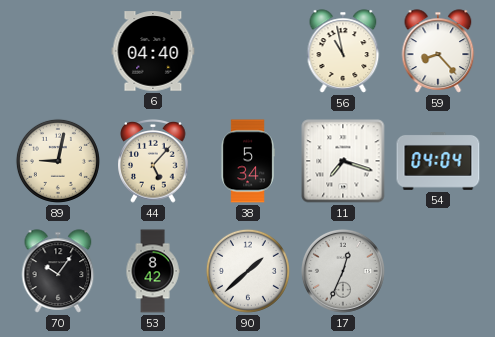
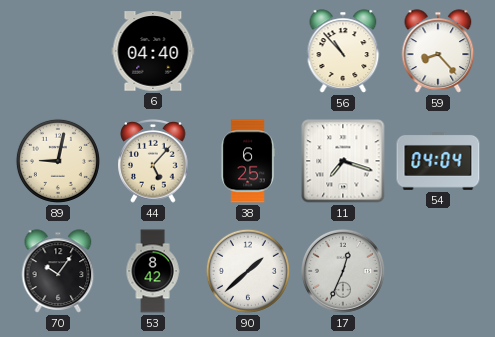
56: 10:58 -> 10:53
38: 5:34 -> 6:25
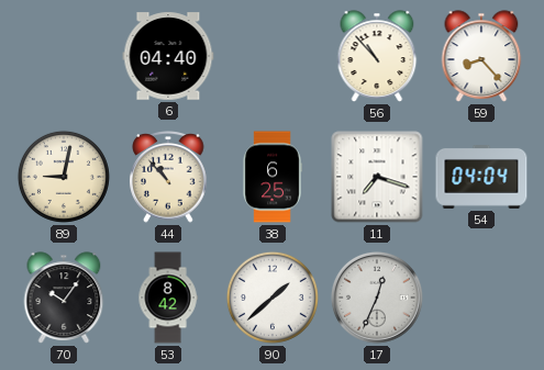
44: 5:07 -> 10:53
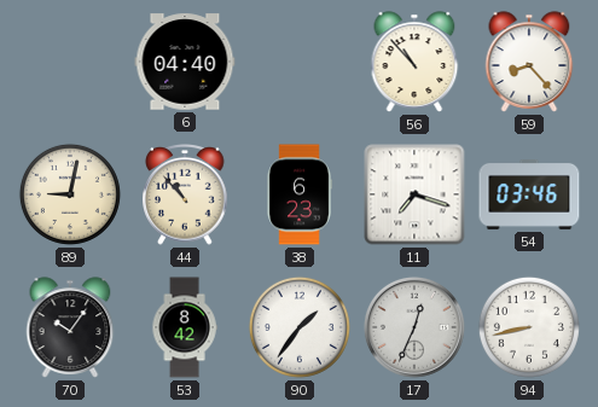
38: 6:25 -> 6:23
54: 04:04 -> 03:46
90: 1:38 -> 1:36
94: none -> 8:43
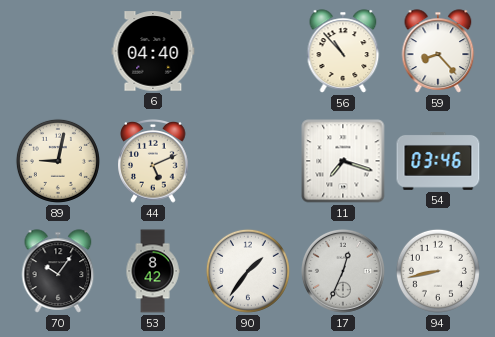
44: 10:53 -> 5:11
38: 6:23 -> none
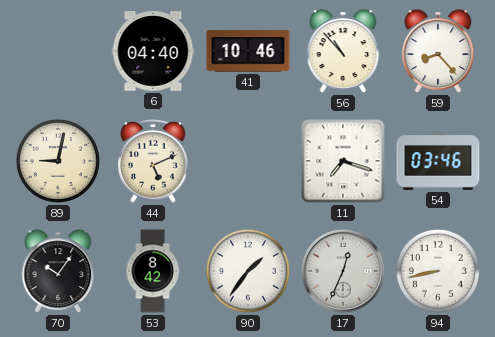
41: none -> 10:46
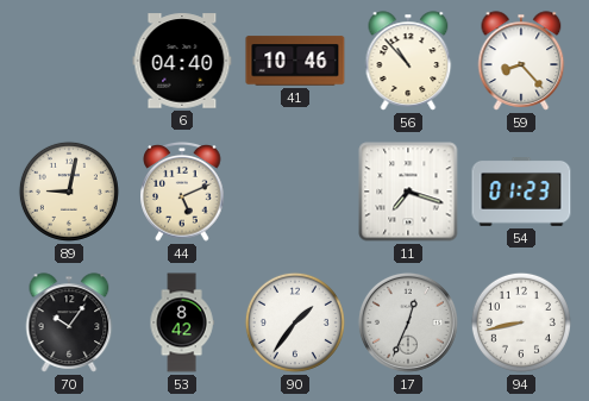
54: 03:46 -> 01:23
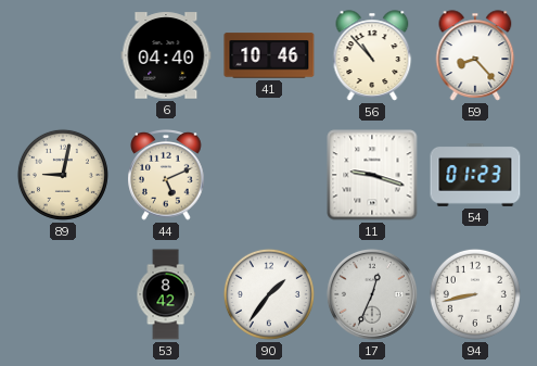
11: 7:18 -> 9:18
70: 10:06 -> none
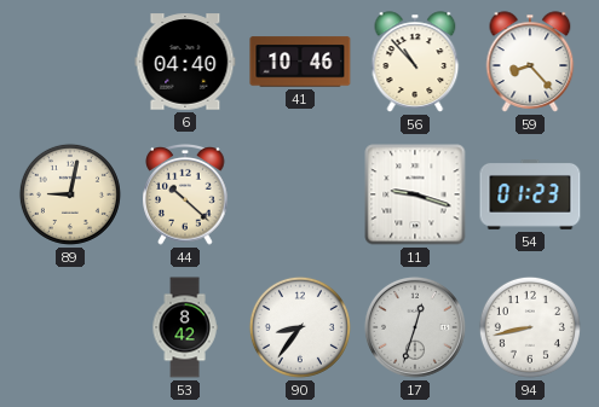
44: 5:11 -> 10:22
90: 1:36 -> 8:36
17: 12:34 -> 12:33
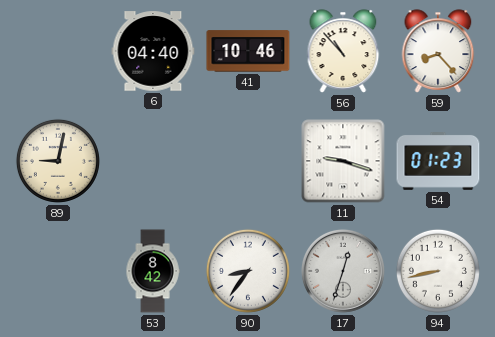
44: 10:22 -> none
